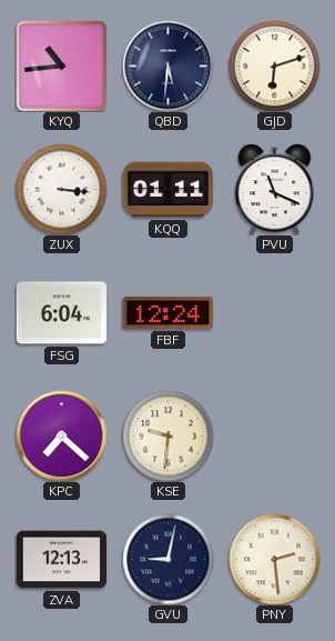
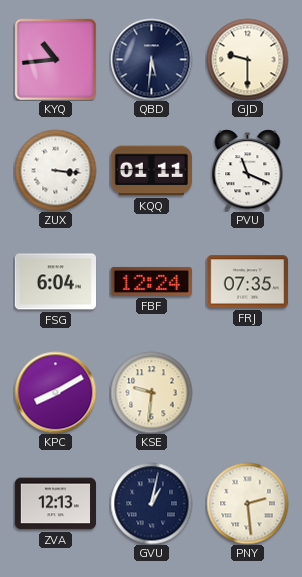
GJD: 6:12 -> 9:30
FRJ: none -> 07:35
KPC: 7:22 -> 8:10
GVU: 9:02 -> 1:02
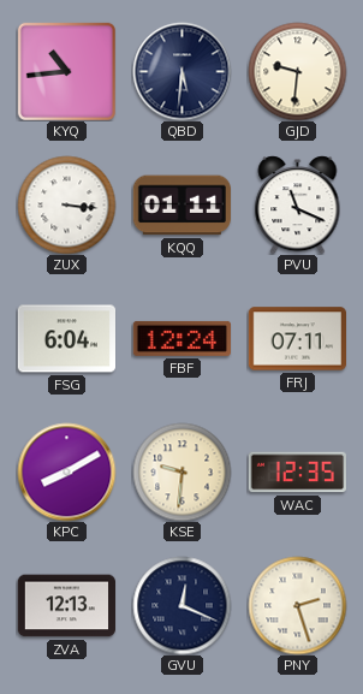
GJD: 9:30 -> 9:31
FRJ: 07:35 -> 07:11
WAC: none -> 12:35
GVU: 1:02 -> 12:19
PNY: 2:29 -> 2:27
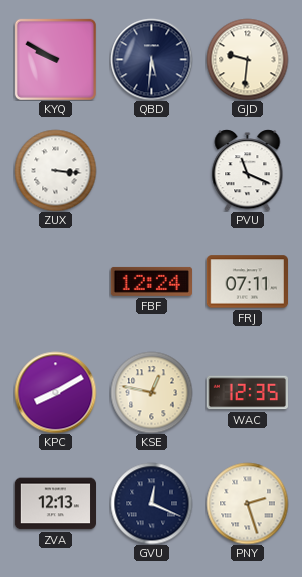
KYQ: 10:44 -> 9:50
KQQ: 01:11 -> none
FSG: 6:04 -> none
KSE: 9:31 -> 12:47
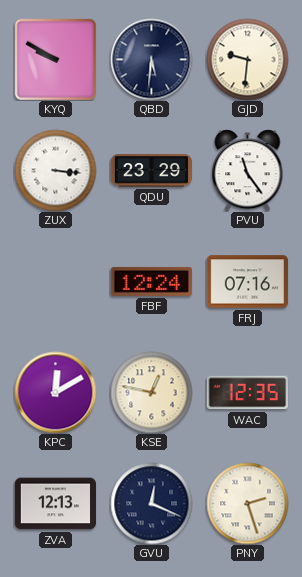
QDU: none -> 23:29
PVU: 11:19 -> 11:24
FRJ: 07:11 -> 07:16
KPC: 8:10 -> 12:10
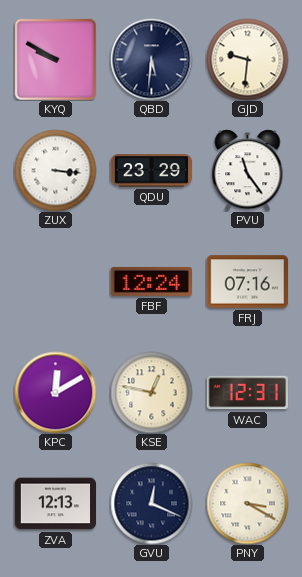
WAC: 12:35 -> 12:31
PNY: 2:27 -> 3:20
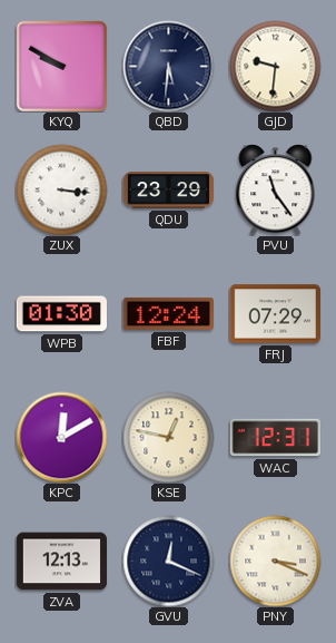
WPB: none -> 01:30
FRJ: 07:16 -> 07:29
PNY: 3:20 -> 3:19
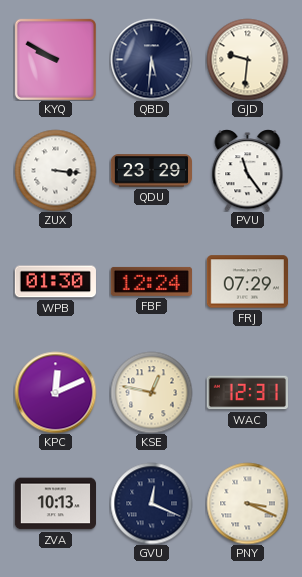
KPC: 12:10 -> 12:11
ZVA: 12:13 -> 10:13
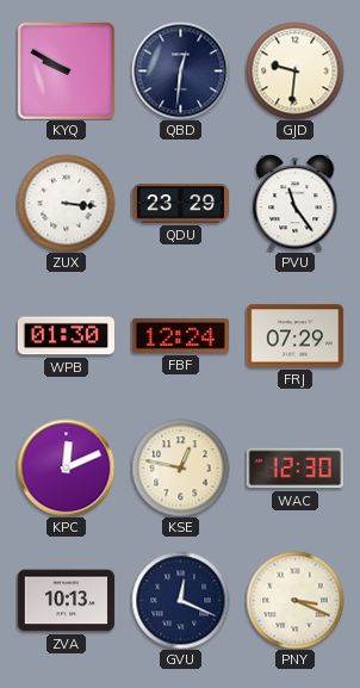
QBD: 5:31 -> 12:31
WAC: 12:31 -> 12:30
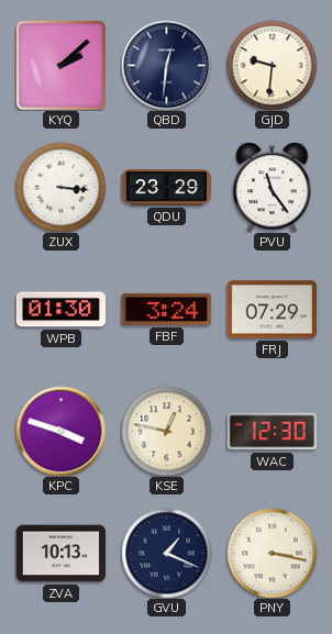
KYQ: 9:50 -> 2:08
FBF: 12:24 -> 3:24
KPC: 12:11 -> 3:48
GVU: 12:19 -> 1:19
PNY: 3:19 -> 3:17
